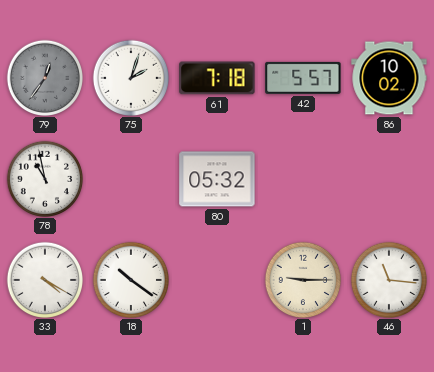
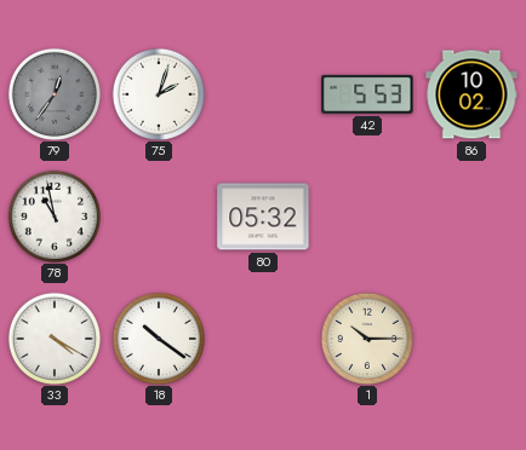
61: 7:18 -> none
42: 5:57 -> 5:53
1: 9:15 -> 10:15
46: 11:16 -> none
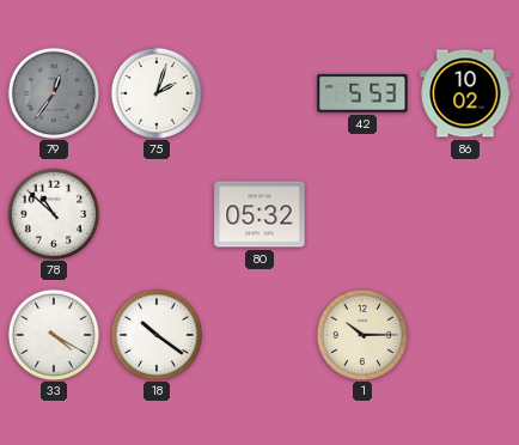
78: 10:58 -> 10:52
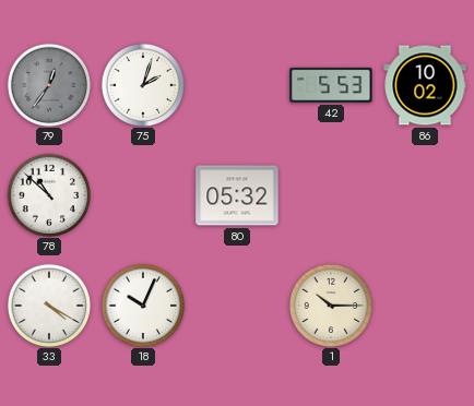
18: 10:21 -> 10:04
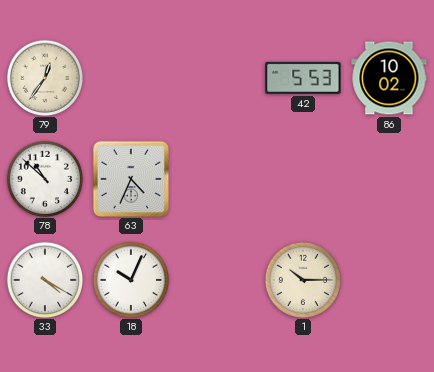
79 dial: grey -> cream
75: 2:03 -> none
63: none -> 4:34
80: 05:32 -> none
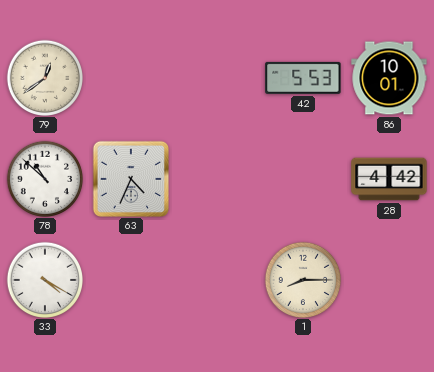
79: 12:36 -> 12:39
86: 10:02 -> 10:01
28: none -> 4:42
18: 10:04 -> none
1: 10:15 -> 8:15
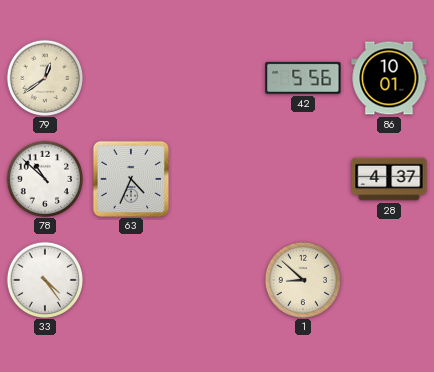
42: 5:53 -> 5:56
28: 4:42 -> 4:37
33: 4:20 -> 4:24
1: 8:15 -> 8:52
